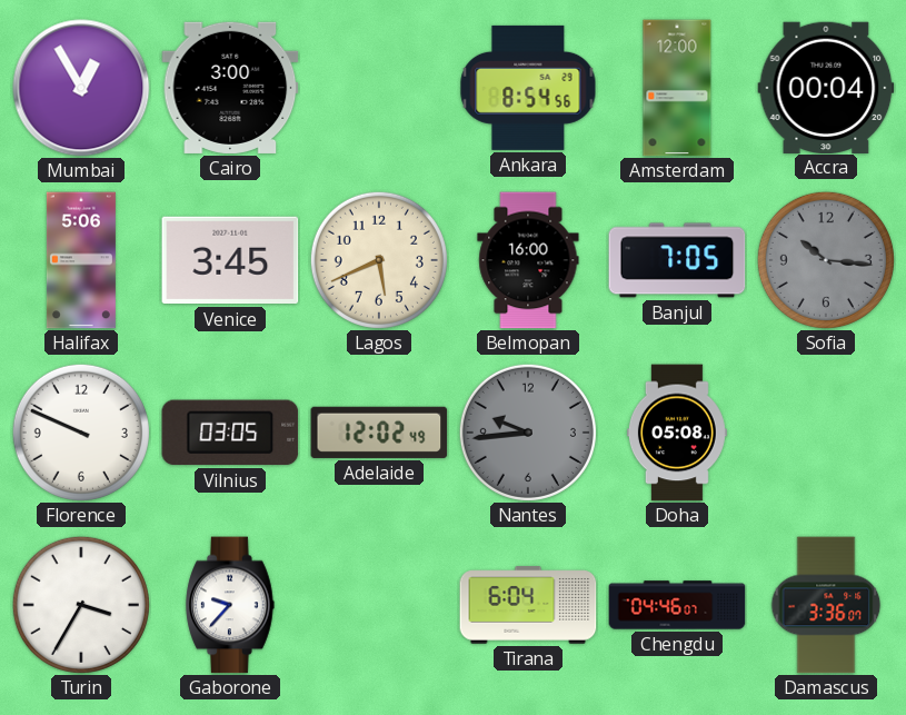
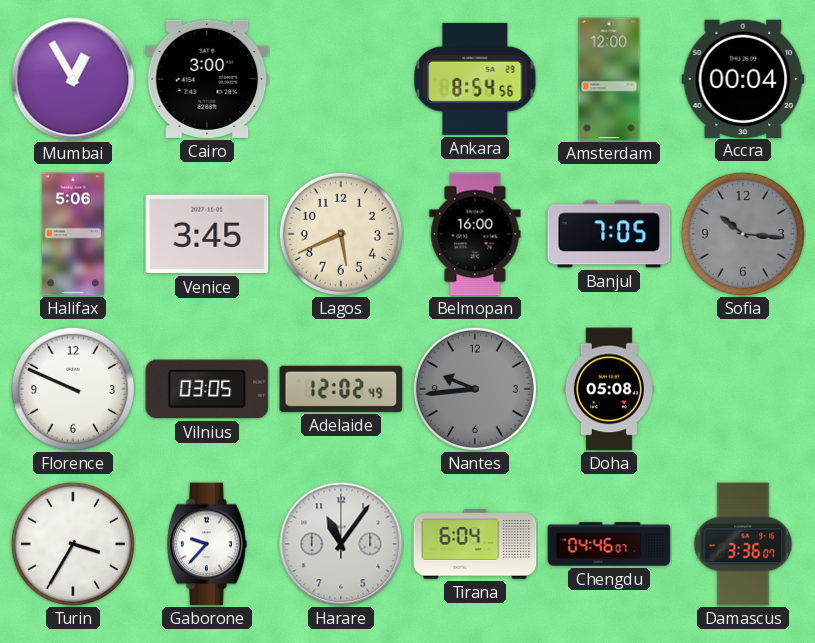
Harare: none -> 11:06
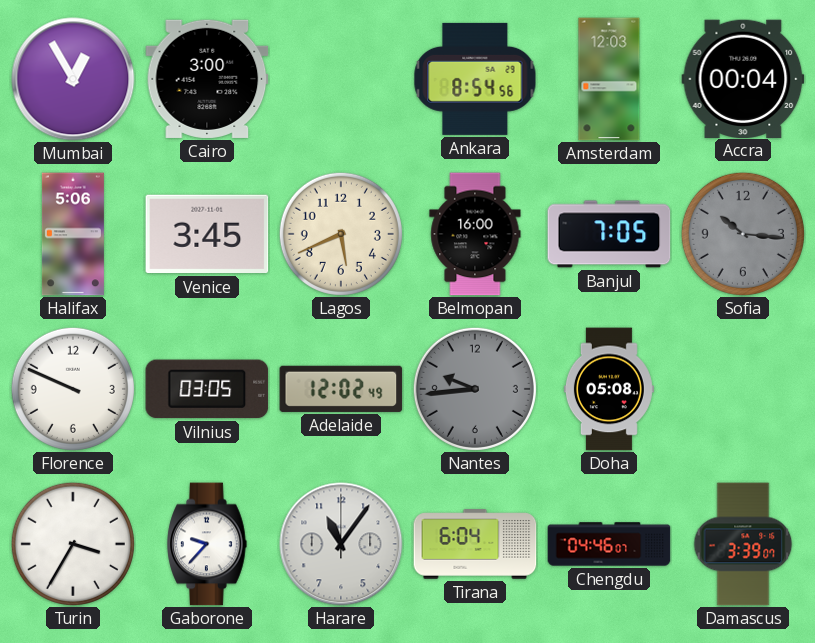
Amsterdam: 12:00 -> 12:03
Damascus: 3:36 -> 3:39
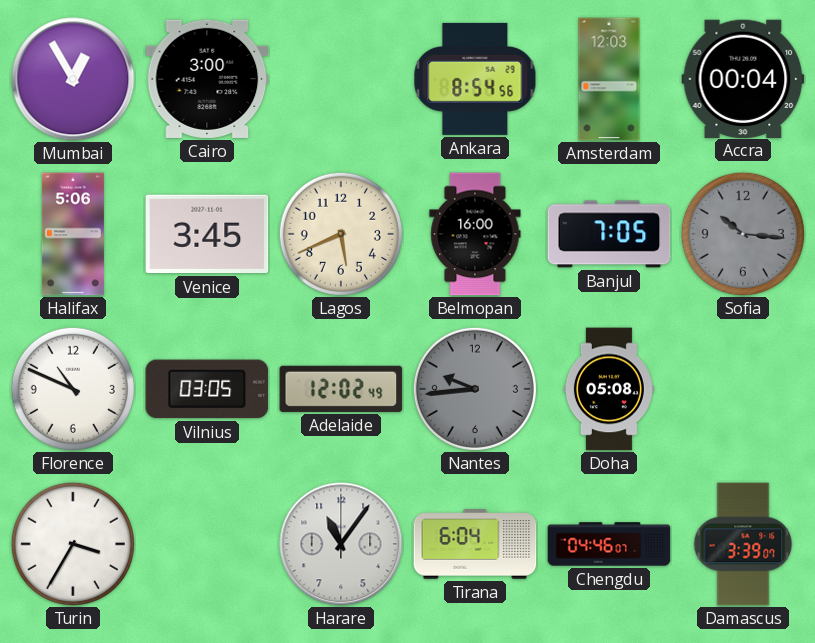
Florence: 9:49 -> 10:49
Gaborone: 9:37 -> none
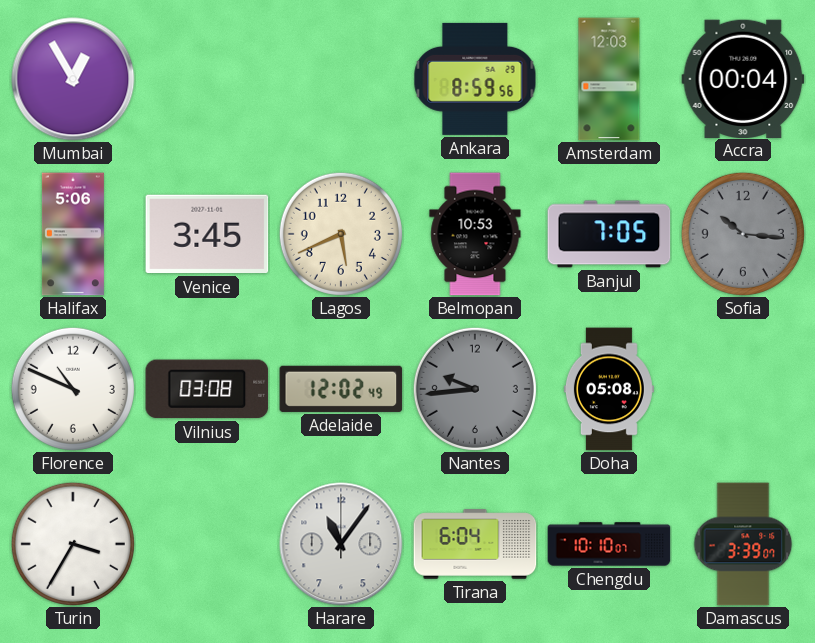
Cairo: 3:00 -> none
Ankara: 8:54 -> 8:59
Belmopan: 16:00 -> 10:53
Vilnius: 03:05 -> 03:08
Chengdu: 04:46 -> 10:10
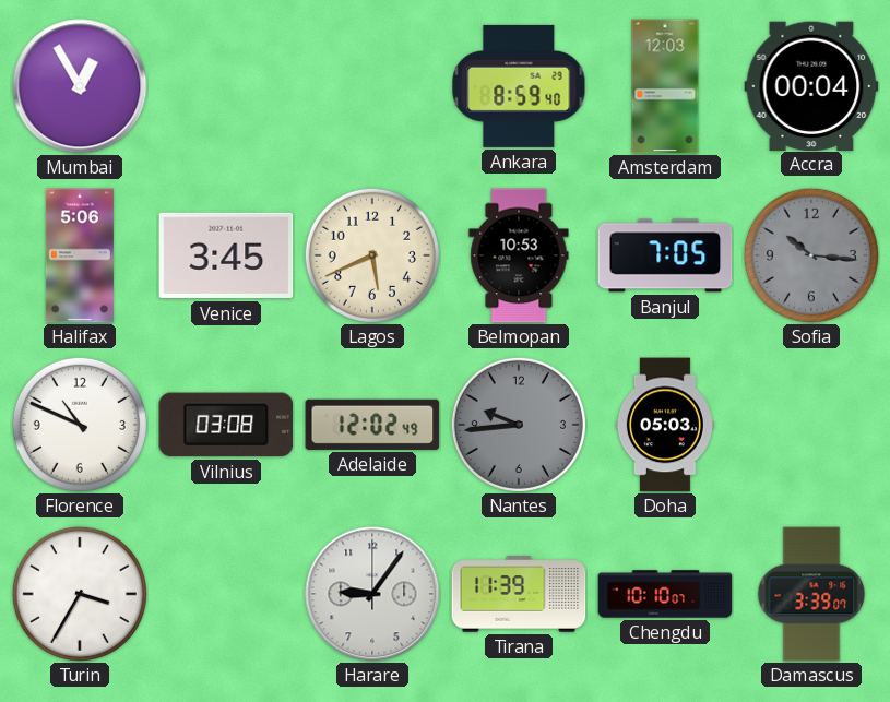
Ankara: 8:59:56 -> 8:59:40
Doha: 05:08 -> 05:03
Harare: 11:06 -> 9:06
Tirana: 6:04 -> 11:39
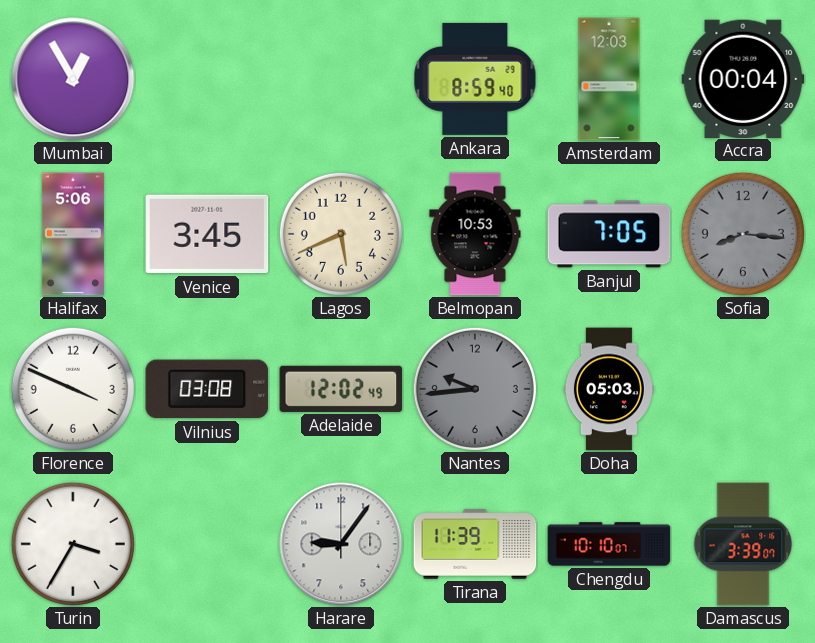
Sofia: 10:16 -> 8:16
Florence: 10:49 -> 3:49
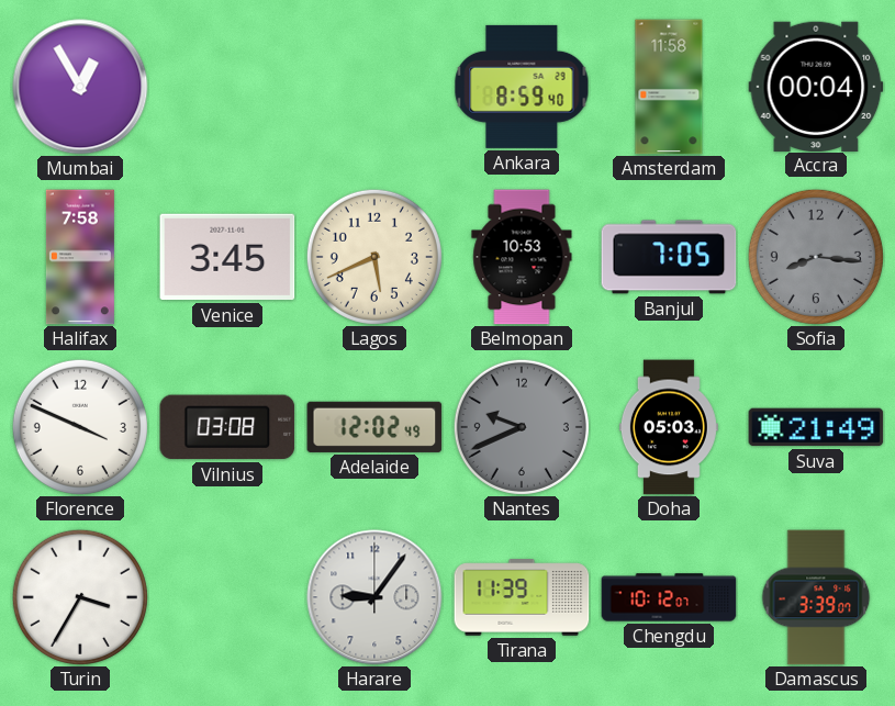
Amsterdam: 12:03 -> 11:58
Halifax: 5:06 -> 7:58
Nantes: 9:44 -> 9:41
Suva: none -> 21:49
Chengdu: 10:10 -> 10:12
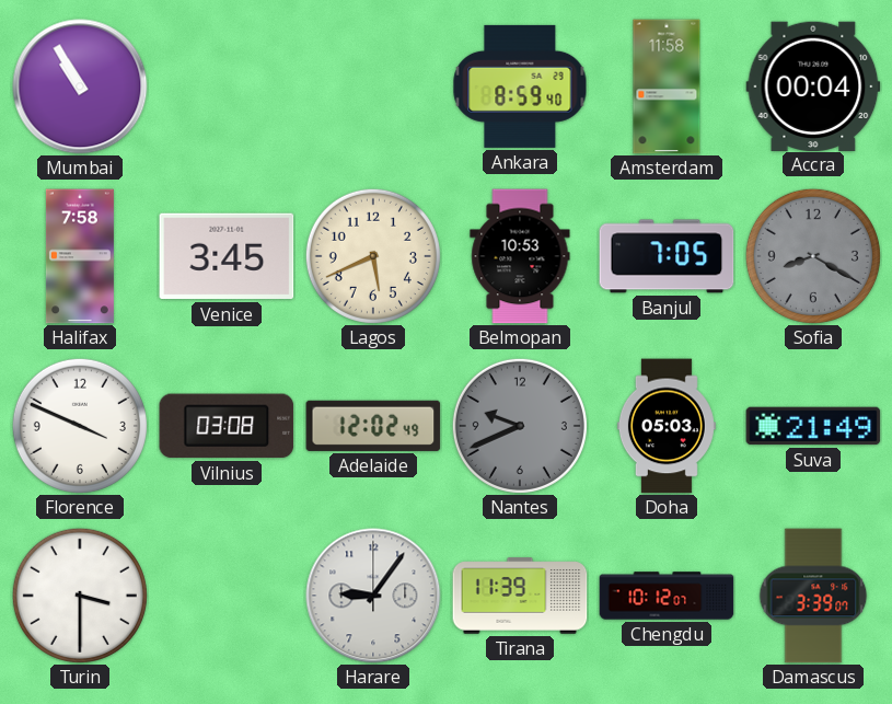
Mumbai: 12:55 -> 10:55
Sofia: 8:16 -> 8:20
Turin: 3:35 -> 3:30
